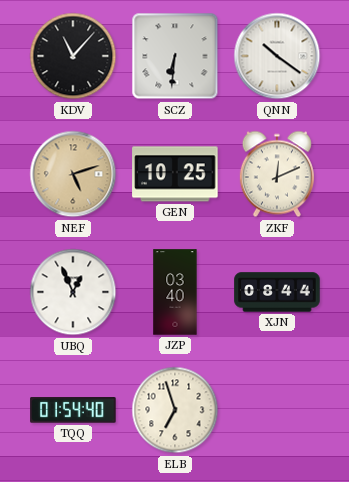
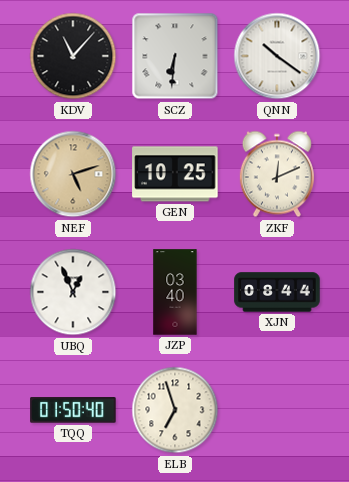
TQQ: 01:54 -> 01:50
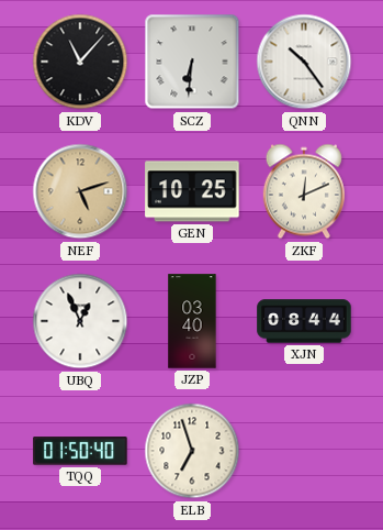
QNN: 10:21 -> 10:24
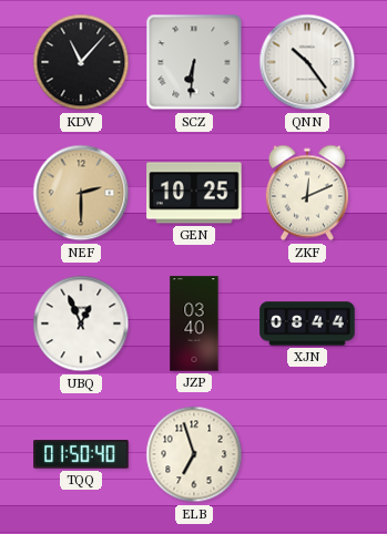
NEF: 5:12 -> 2:30
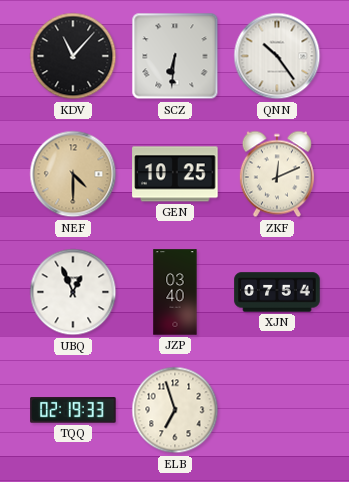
NEF: 2:30 -> 4:30
XJN: 08:44 -> 07:54
TQQ: 01:50 -> 02:19
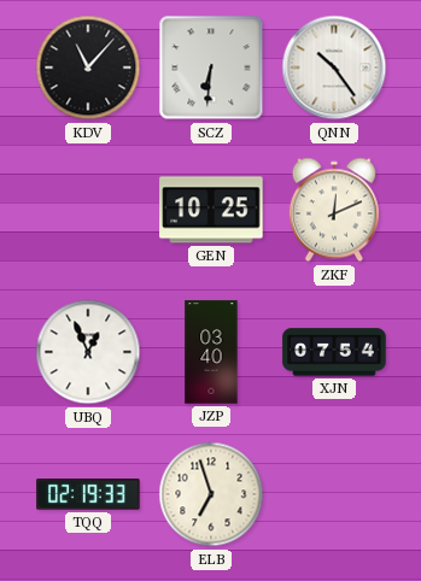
NEF: 4:30 -> none
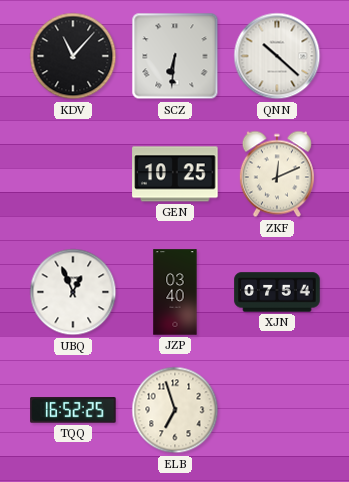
QNN: 10:24 -> 10:22
TQQ: 02:19 -> 16:52
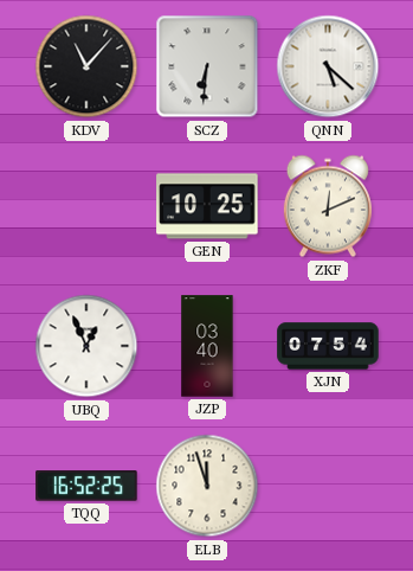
QNN: 10:22 -> 5:22
ELB: 6:57 -> 11:57
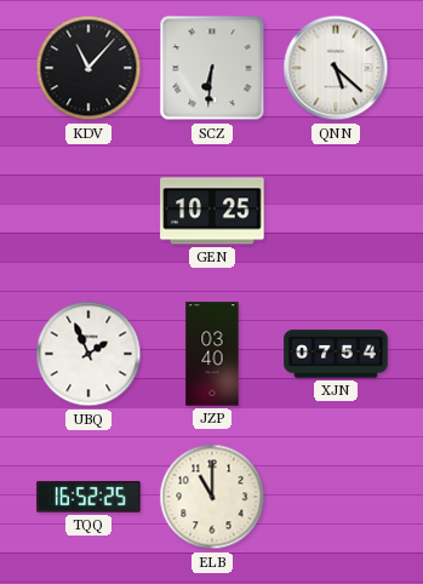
ZKF: 12:11 -> none
UBQ: 12:56 -> 1:56
ELB: 11:57 -> 11:00
